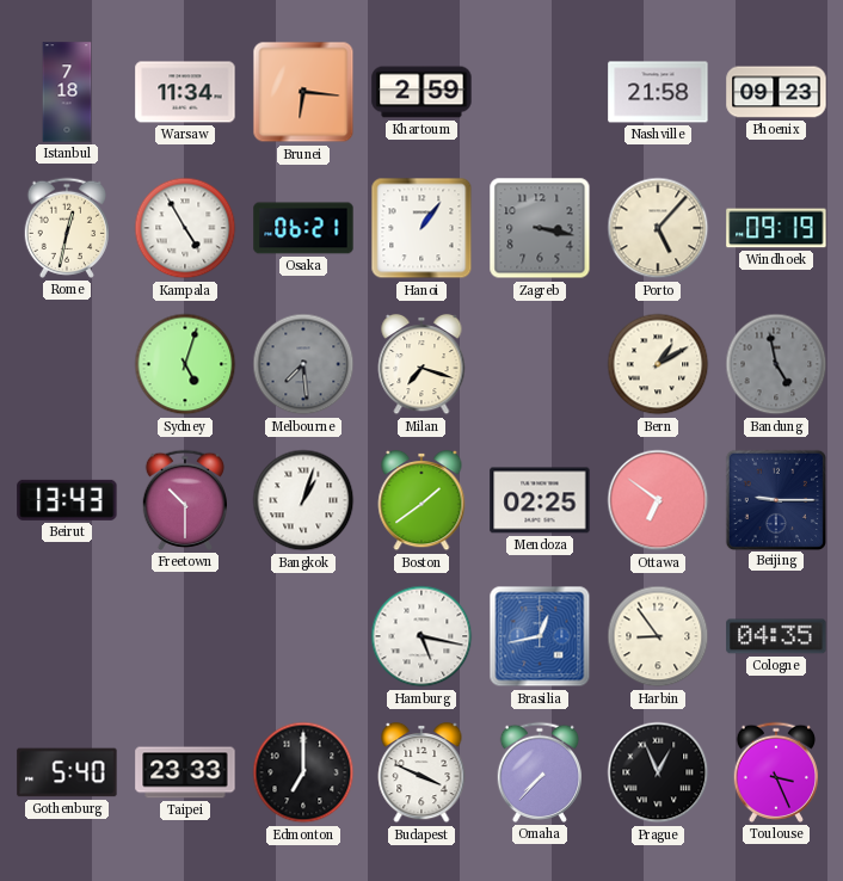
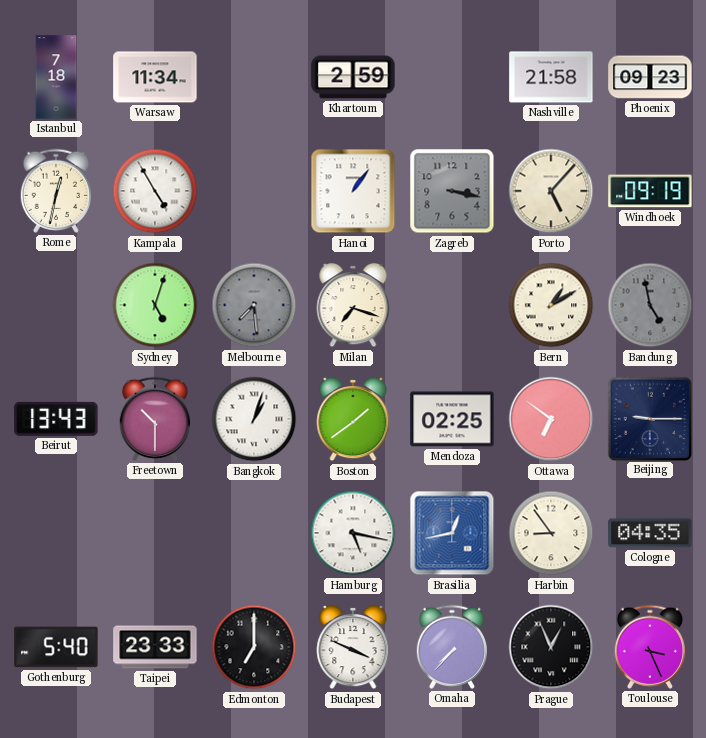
Brunei: 6:16 -> none
Osaka: 06:21 -> none
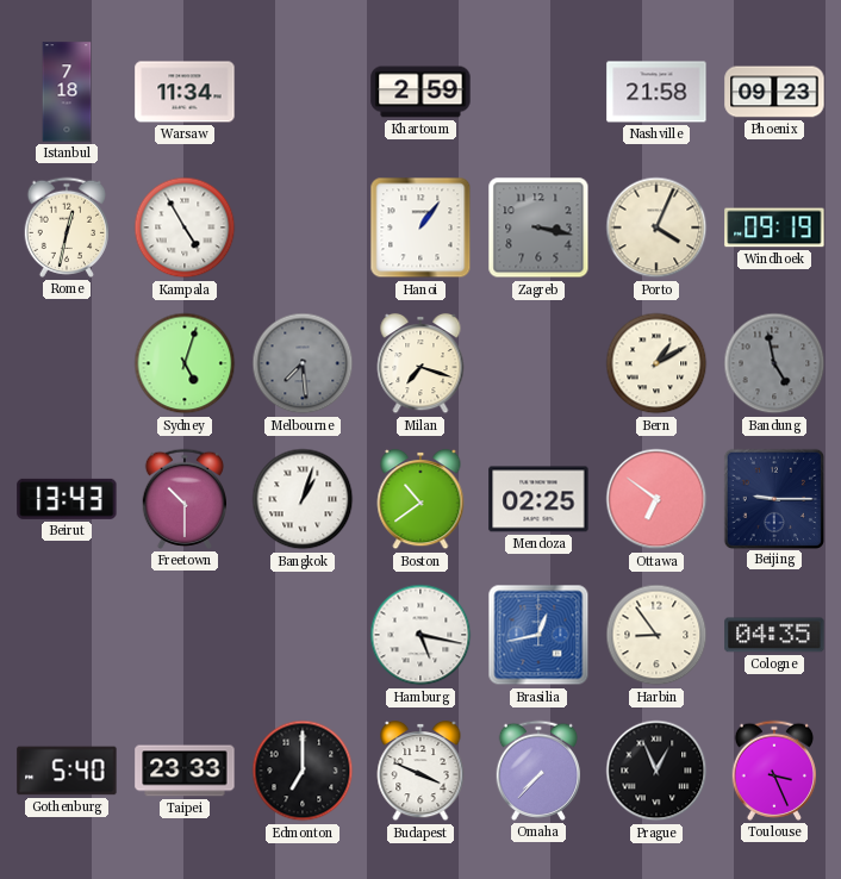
Porto: 5:07 -> 4:04
Boston: 1:39 -> 10:39
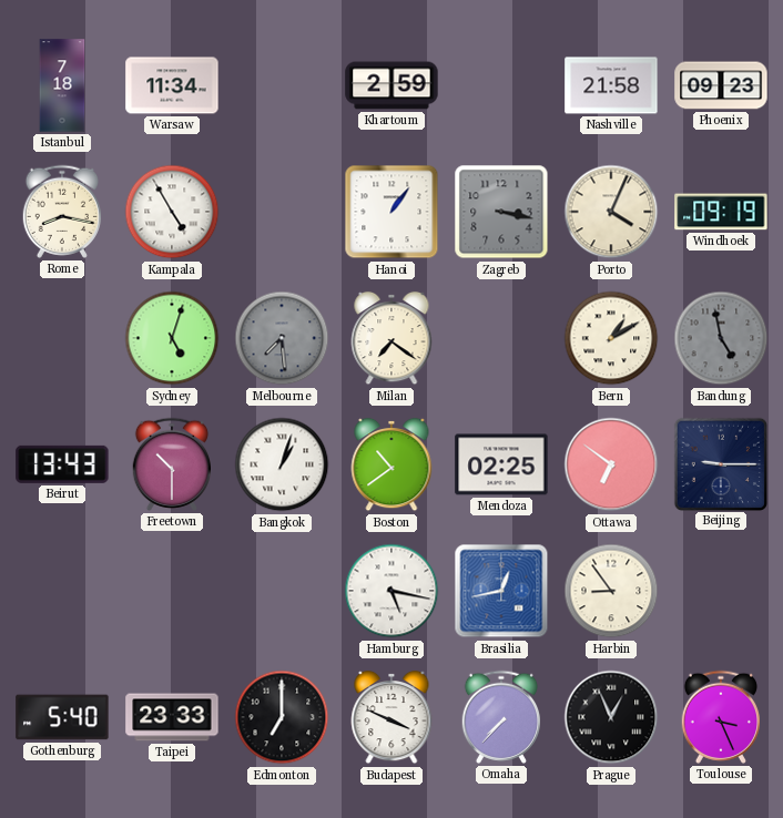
Rome: 12:32 -> 8:17
Milan: 7:18 -> 7:21
Cologne: 04:35 -> none
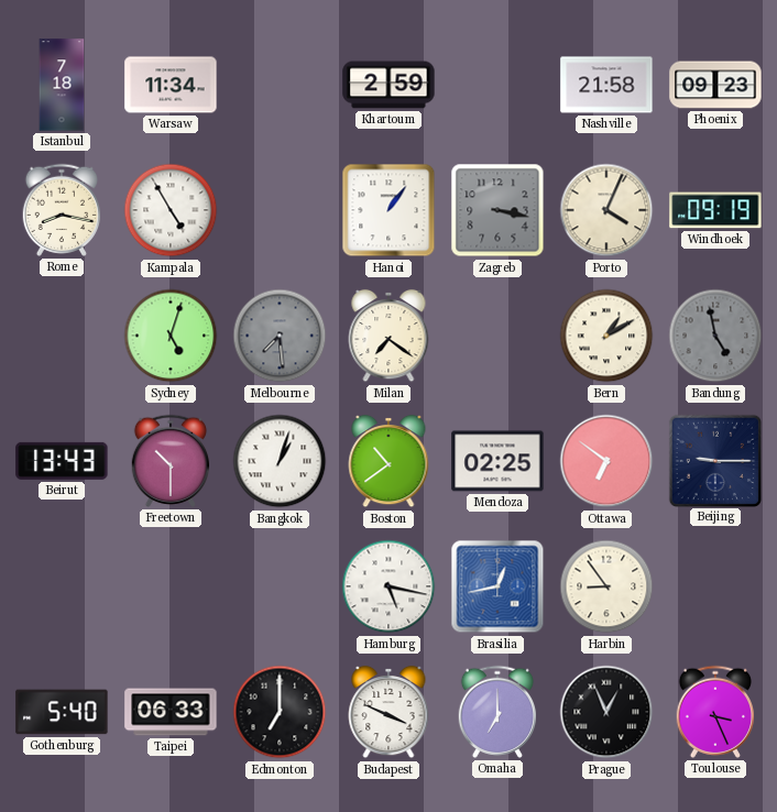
Taipei: 23:33 -> 06:33
Omaha: 7:37 -> 7:00
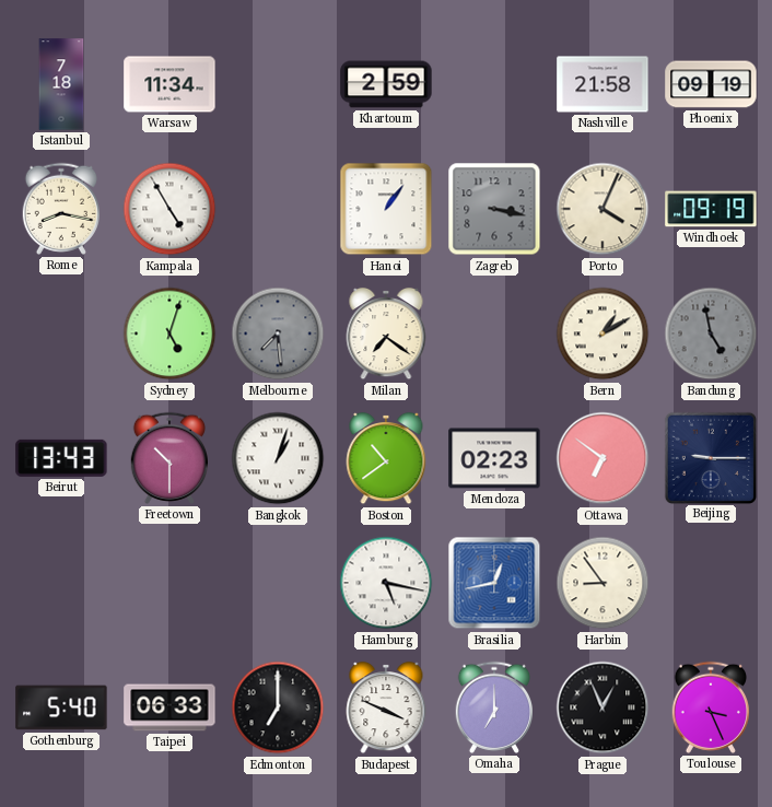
Phoenix: 09:23 -> 09:19
Mendoza: 02:25 -> 02:23
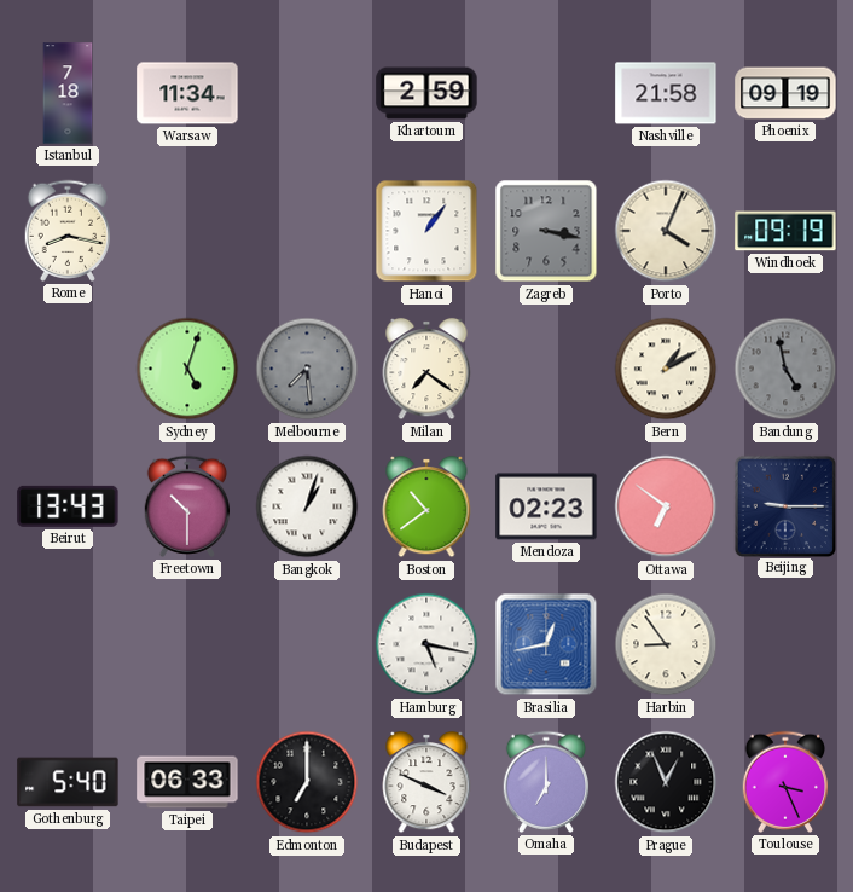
Kampala: 4:55 -> none
